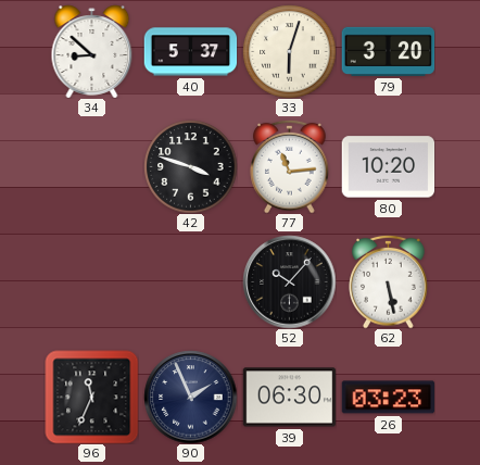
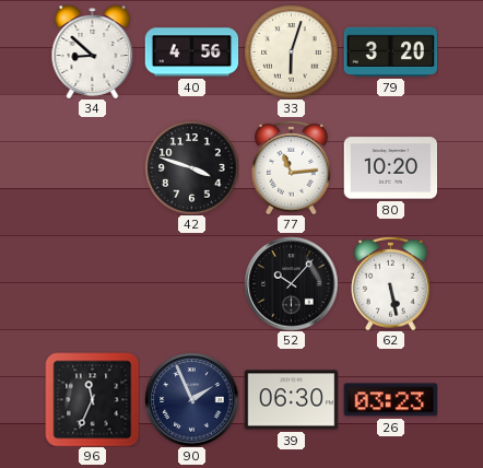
40: 5:37 -> 4:56
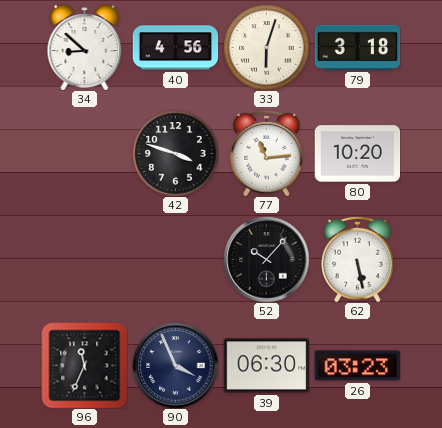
79: 3:20 -> 3:18
90: 1:56 -> 3:56
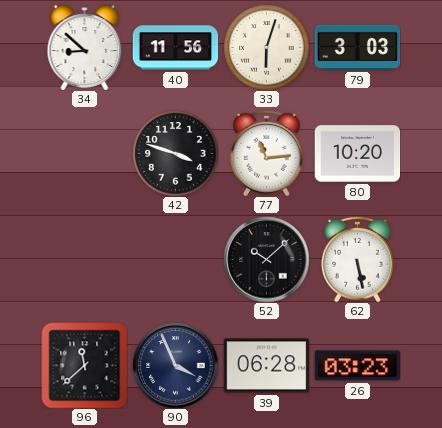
40: 4:56 -> 11:56
79: 3:18 -> 3:03
52: 10:07 -> 10:08
96: 11:34 -> 11:38
39: 06:30 -> 06:28
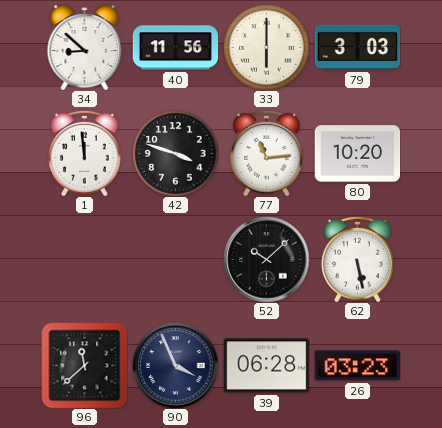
33: 6:03 -> 6:00
1: none -> 11:59
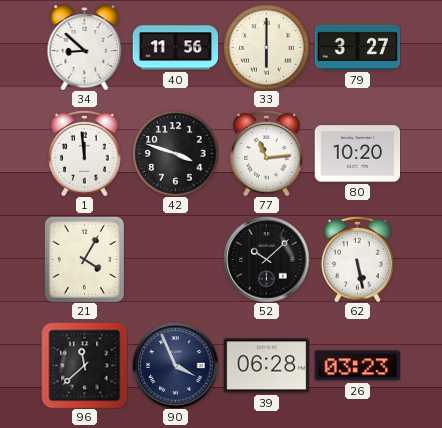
79: 3:03 -> 3:27
21: none -> 4:05
